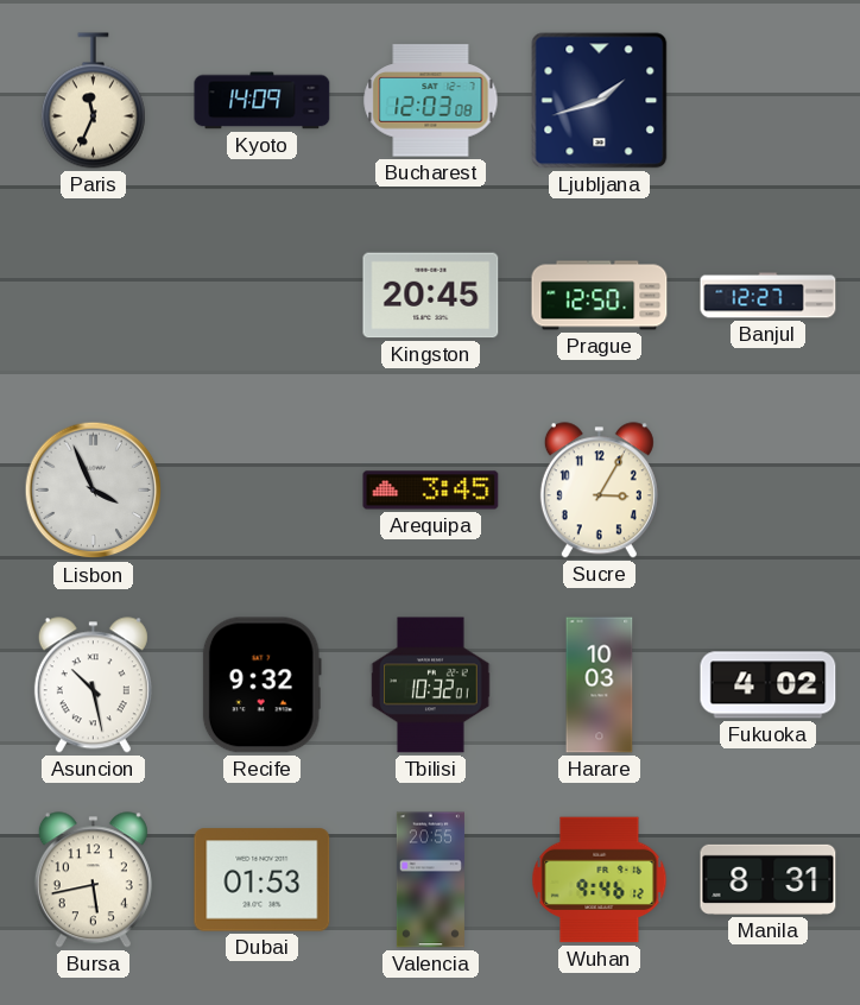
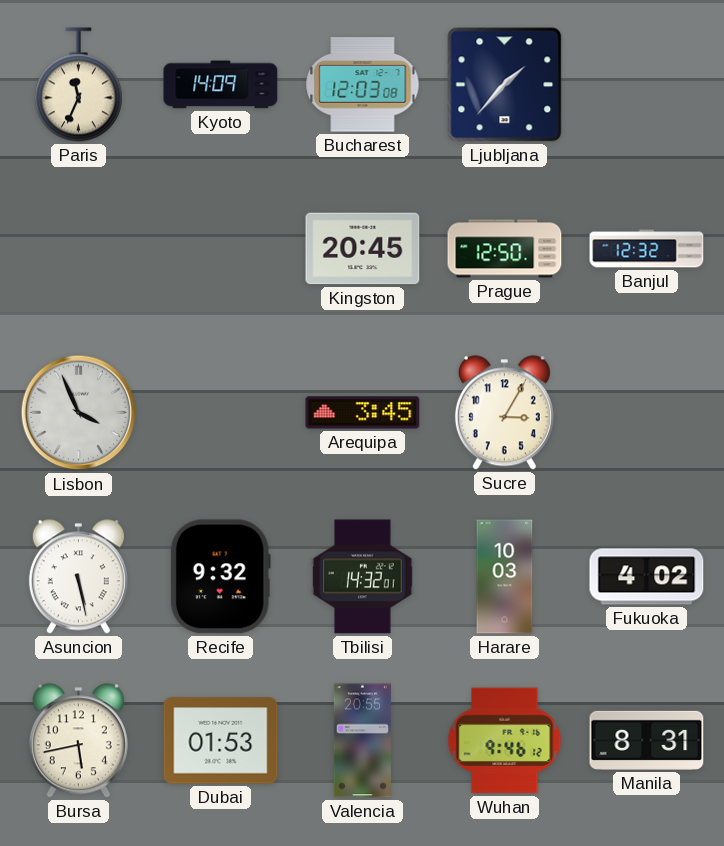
Ljubljana: 1:42 -> 1:37
Banjul: 12:27 -> 12:32
Asuncion: 10:28 -> 5:28
Tbilisi: 10:32 -> 14:32
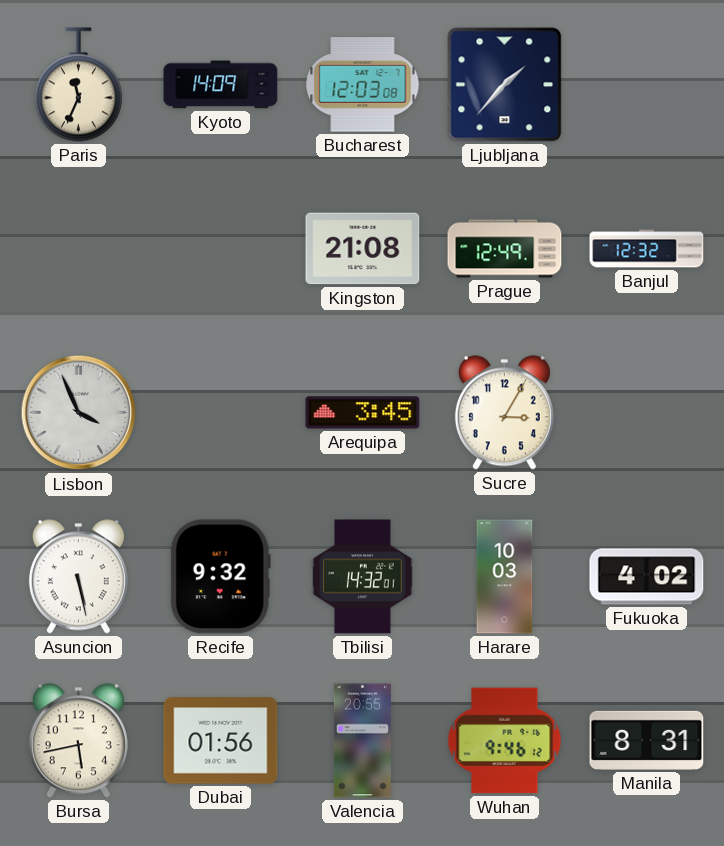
Kingston: 20:45 -> 21:08
Prague: 12:50 -> 12:49
Dubai: 01:53 -> 01:56
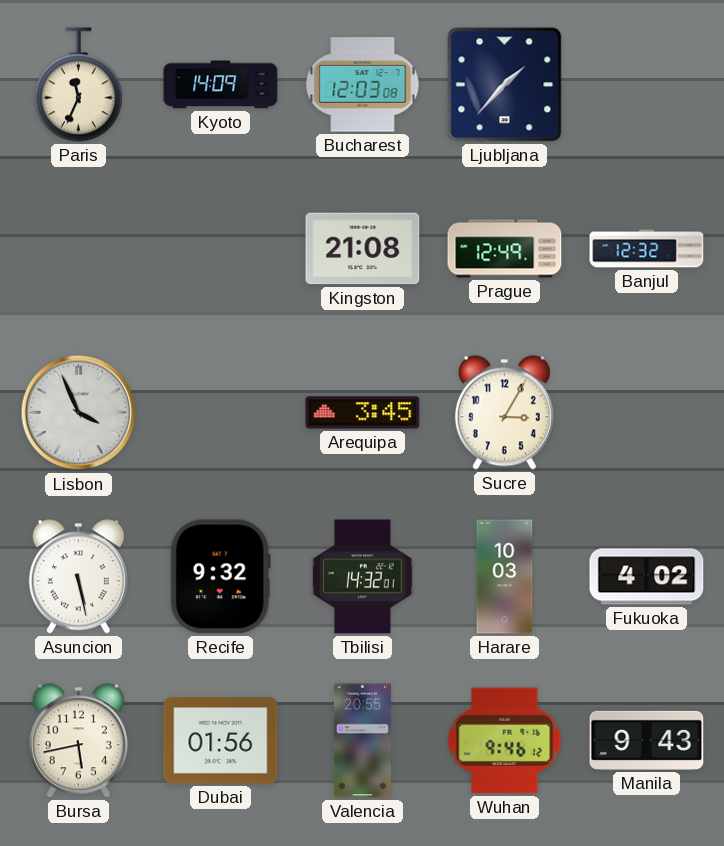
Manila: 8:31 -> 9:43
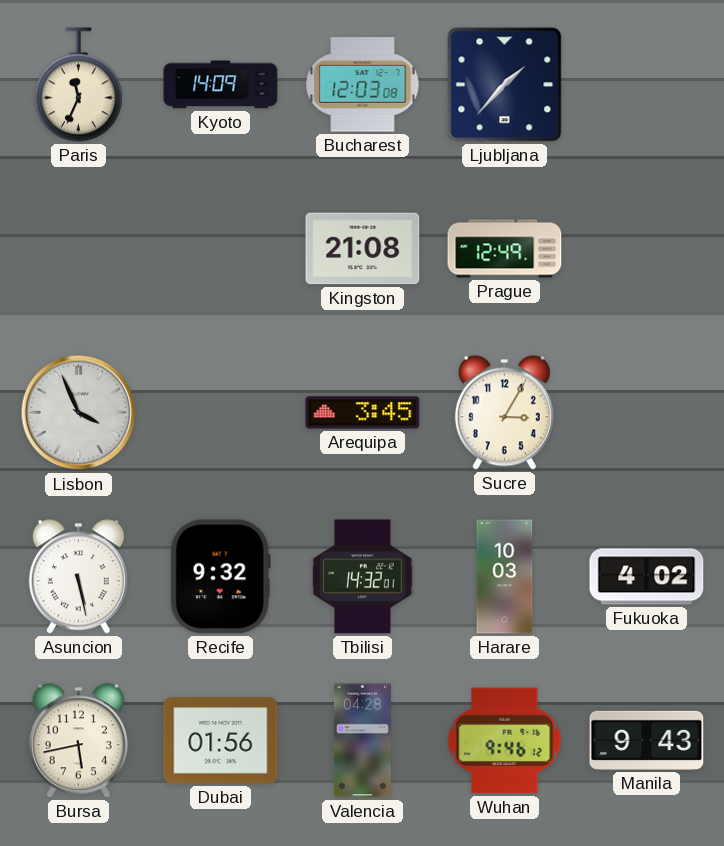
Banjul: 12:32 -> none
Valencia: 20:55 -> 04:28
